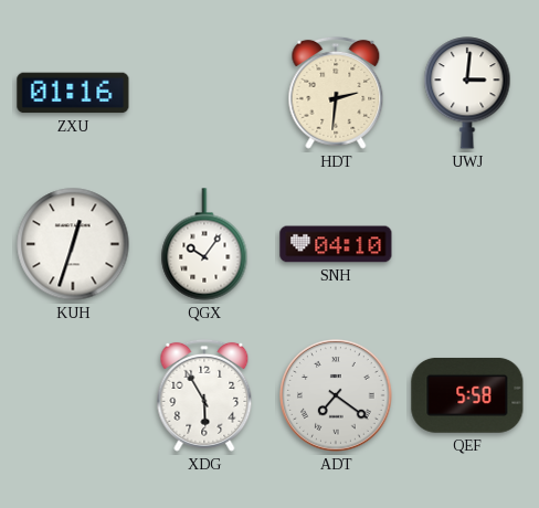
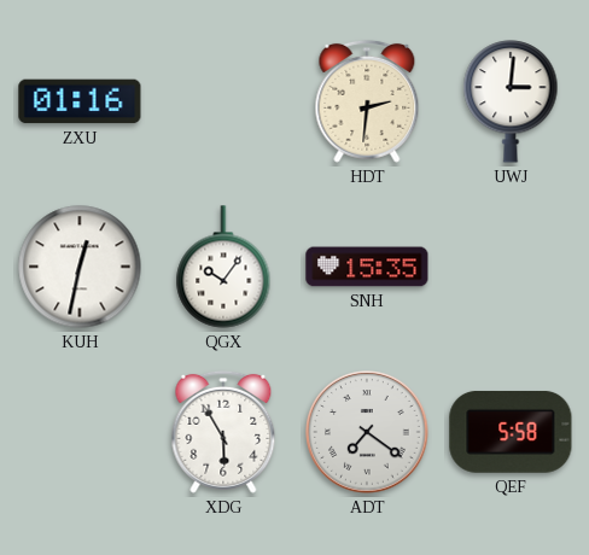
KUH: 12:33 -> 12:32
SNH: 04:10 -> 15:35
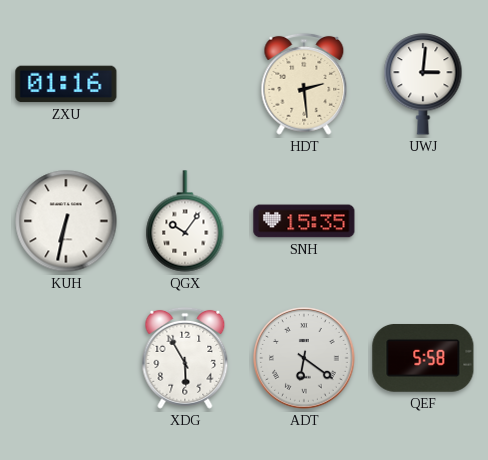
HDT: 2:31 -> 2:29
KUH: 12:32 -> 6:32
ADT: 7:21 -> 6:21
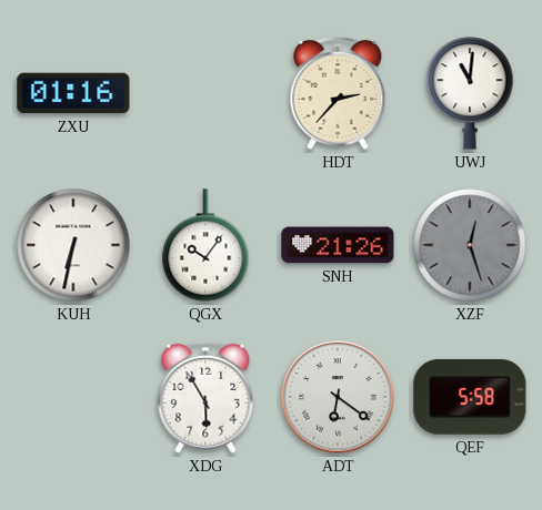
HDT: 2:29 -> 2:37
UWJ: 3:01 -> 11:01
SNH: 15:35 -> 21:26
XZF: none -> 12:27
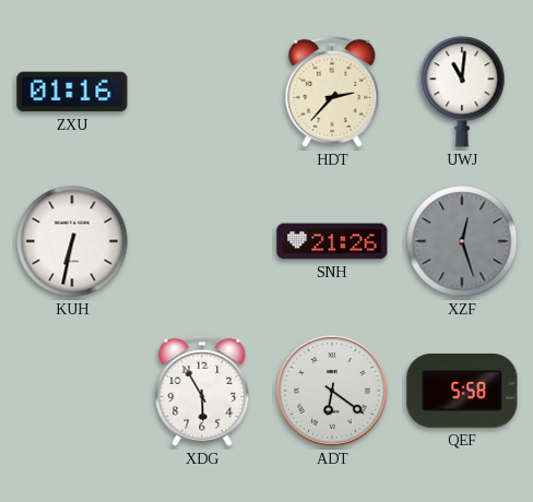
QGX: 10:06 -> none
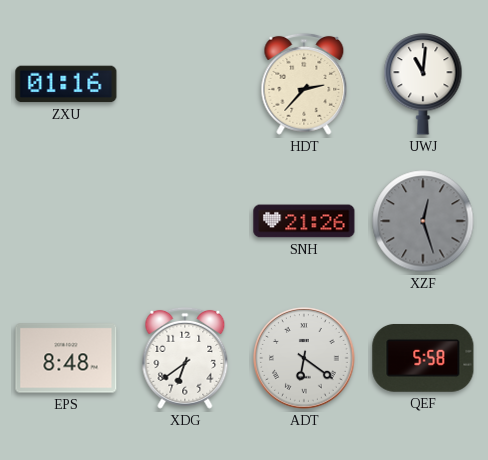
KUH: 6:32 -> none
EPS: none -> 8:48
XDG: 5:55 -> 6:39
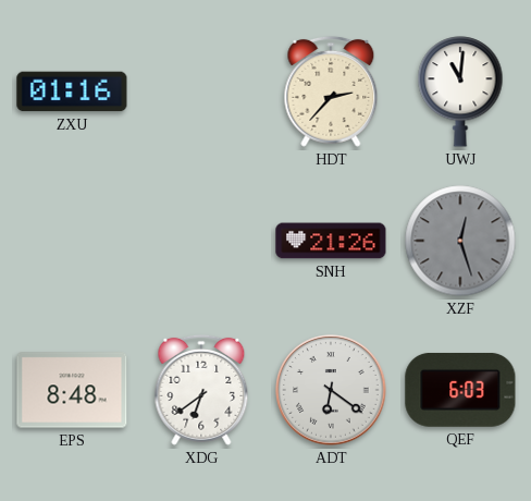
QEF: 5:58 -> 6:03
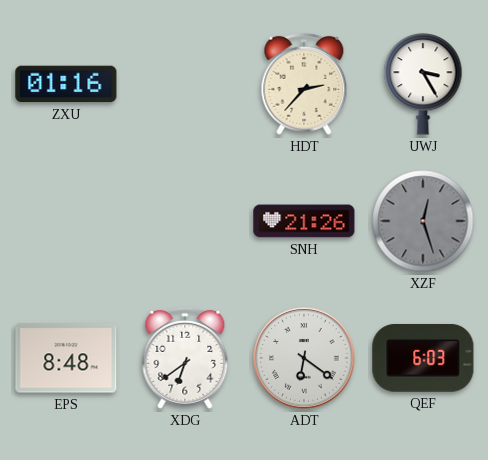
UWJ: 11:01 -> 3:25
